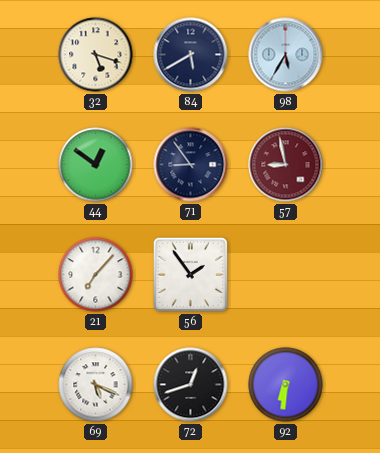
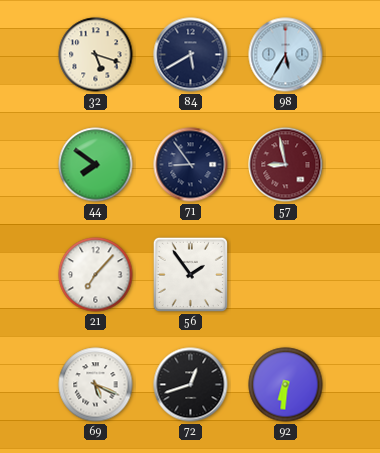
44: 12:51 -> 7:51
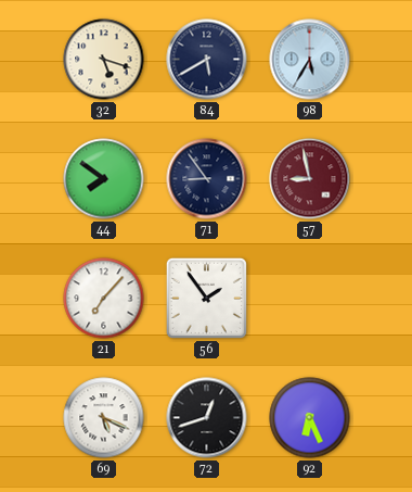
92: 6:31 -> 6:26
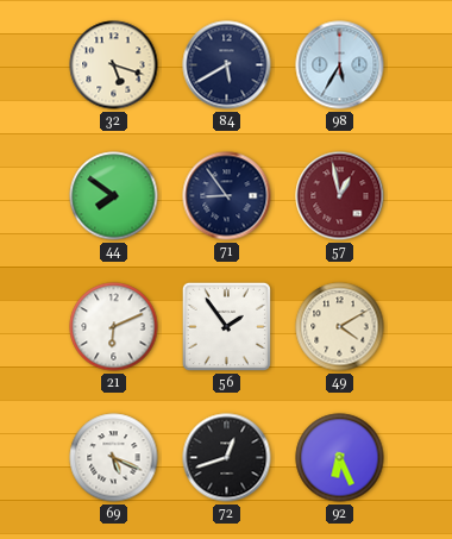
57: 8:58 -> 12:58
21: 7:07 -> 6:11
49: none -> 4:10
